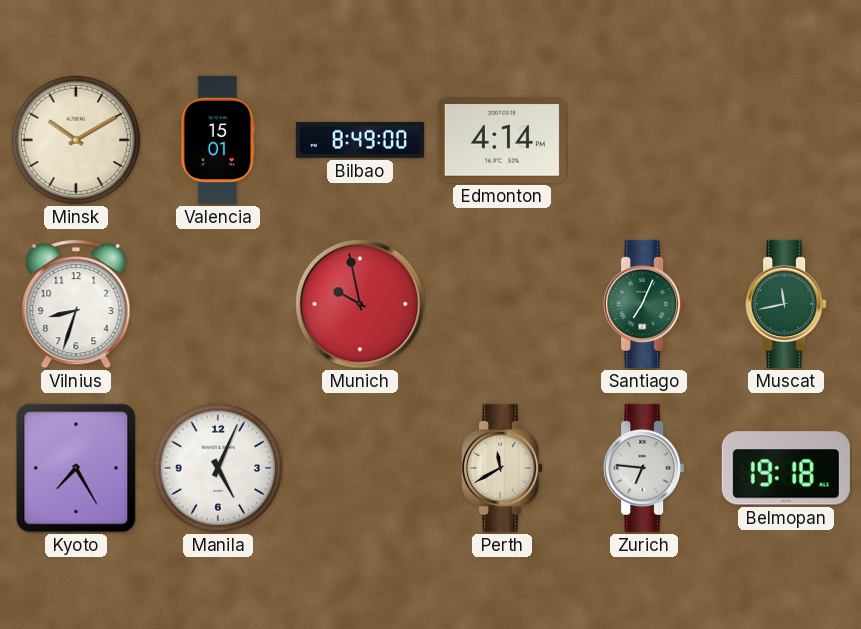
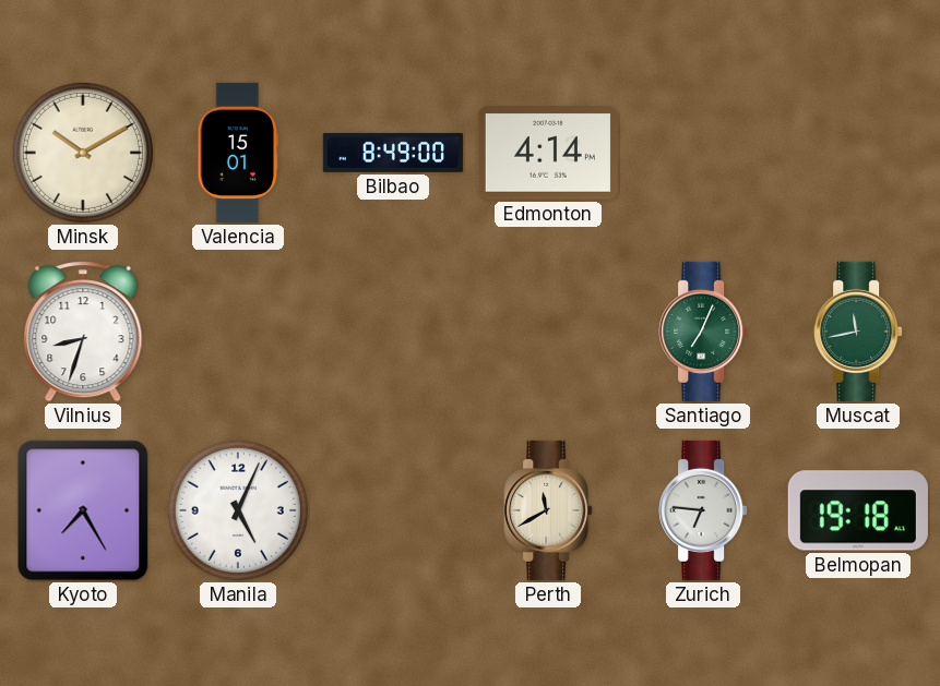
Munich: 9:58 -> none
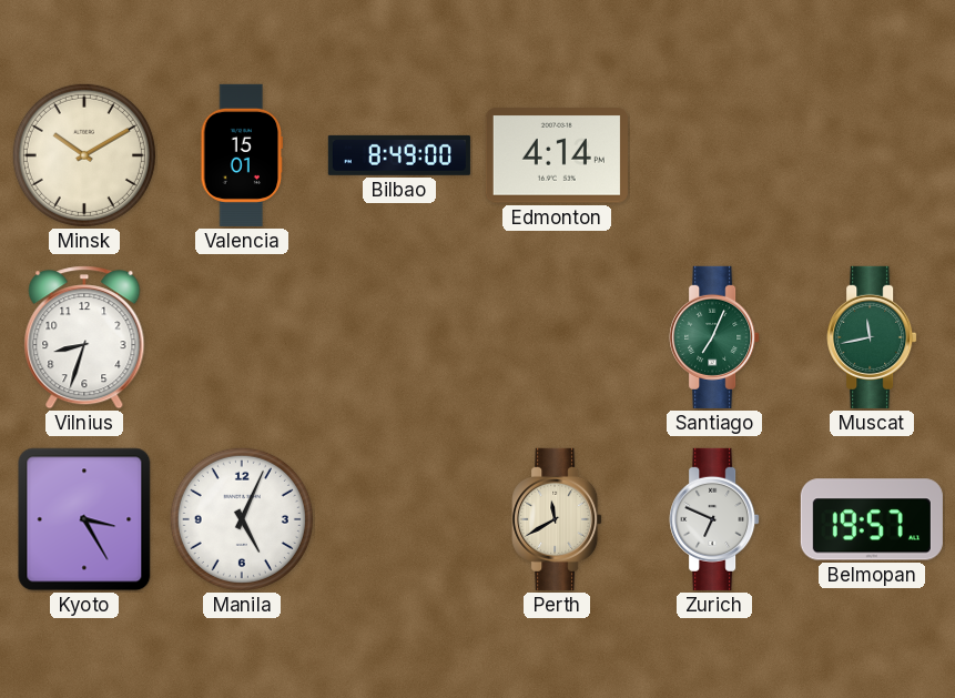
Kyoto: 7:25 -> 3:25
Zurich: 6:46 -> 6:49
Belmopan: 19:18 -> 19:57
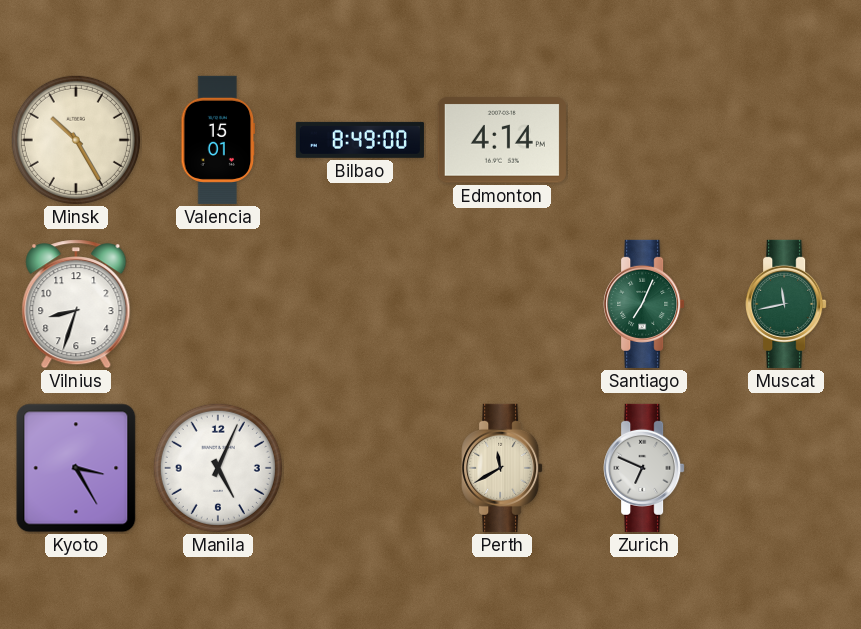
Minsk: 10:10 -> 10:25
Belmopan: 19:57 -> none
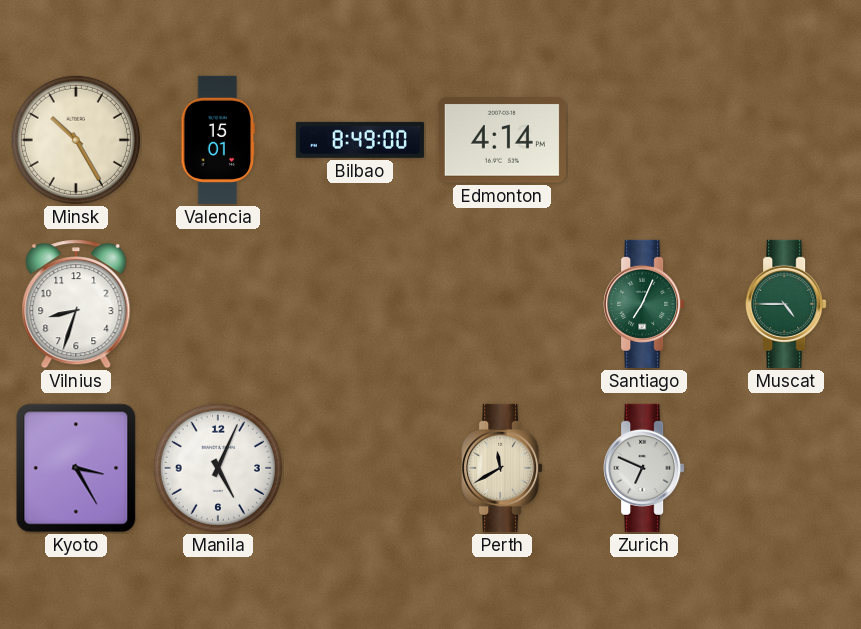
Muscat: 11:43 -> 4:45
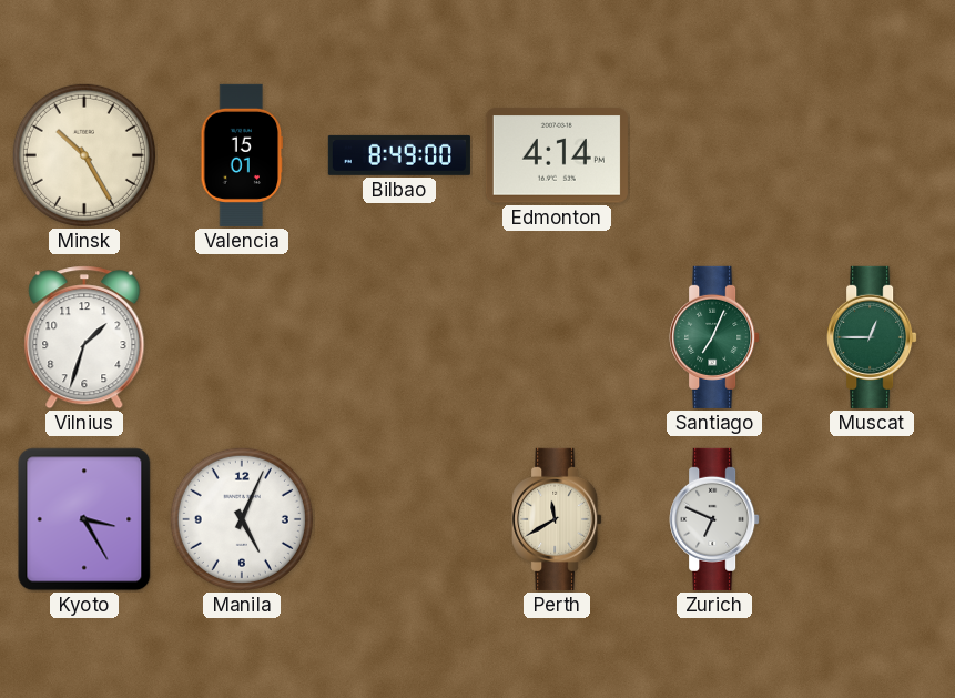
Vilnius: 8:33 -> 1:33
Muscat: 4:45 -> 12:45
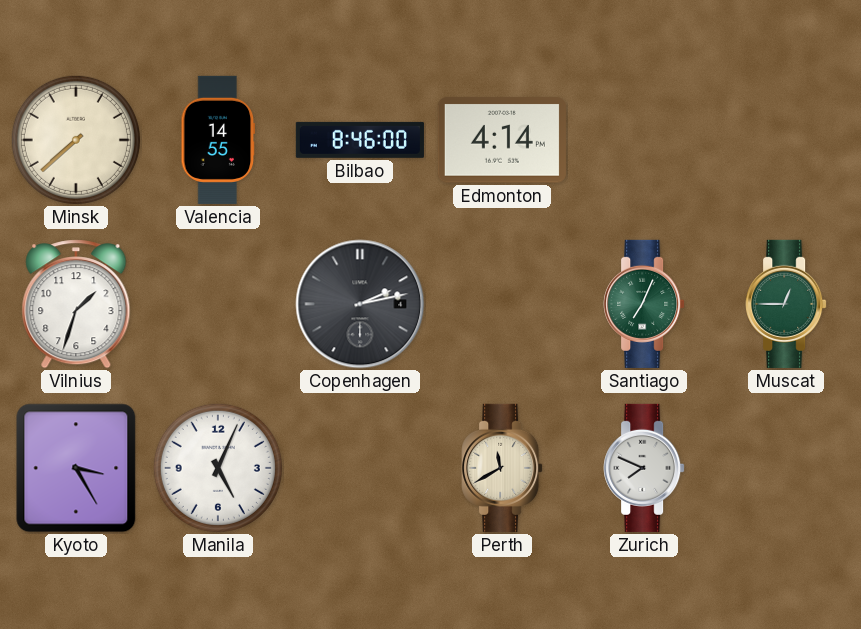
Minsk: 10:25 -> 7:38
Valencia: 15:01 -> 14:55
Bilbao: 8:49 -> 8:46
Copenhagen: none -> 2:13
Zurich: 6:49 -> 7:49
